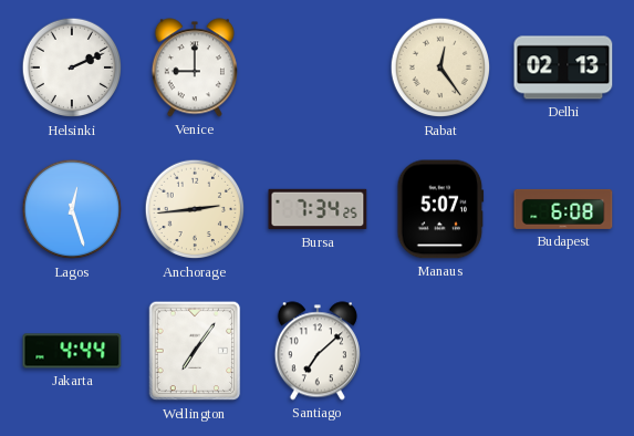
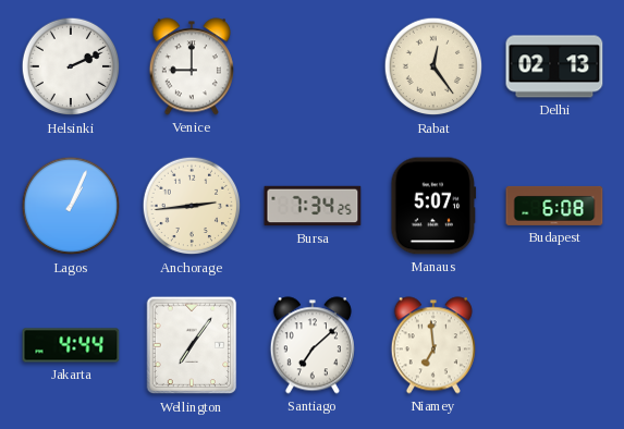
Lagos: 12:27 -> 1:04
Niamey: none -> 6:59
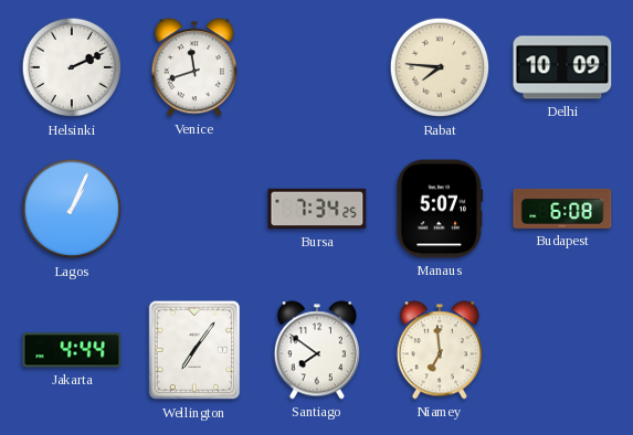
Venice: 9:00 -> 11:42
Rabat: 12:24 -> 7:46
Delhi: 02:13 -> 10:09
Anchorage: 2:44 -> none
Santiago: 7:08 -> 7:51
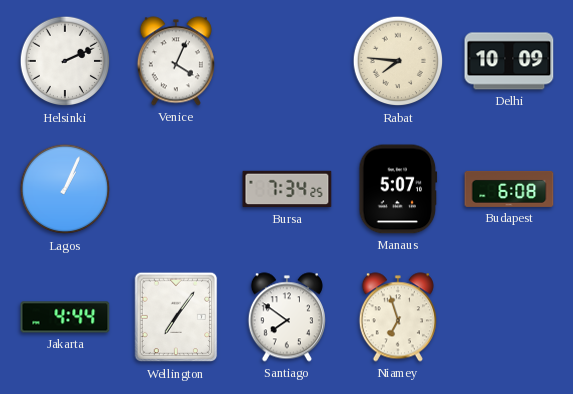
Venice: 11:42 -> 4:04
Niamey: 6:59 -> 6:57
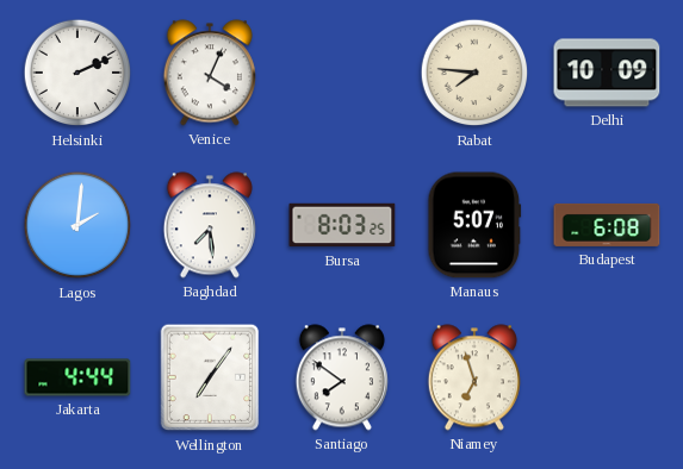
Lagos: 1:04 -> 2:01
Baghdad: none -> 7:29
Bursa: 7:34 -> 8:03
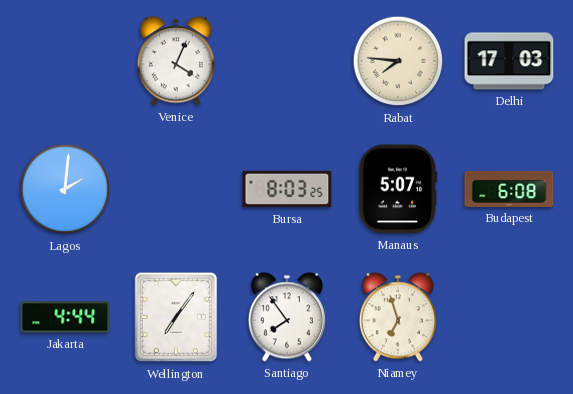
Helsinki: 2:11 -> none
Delhi: 10:09 -> 17:03
Baghdad: 7:29 -> none
Santiago: 7:51 -> 7:54
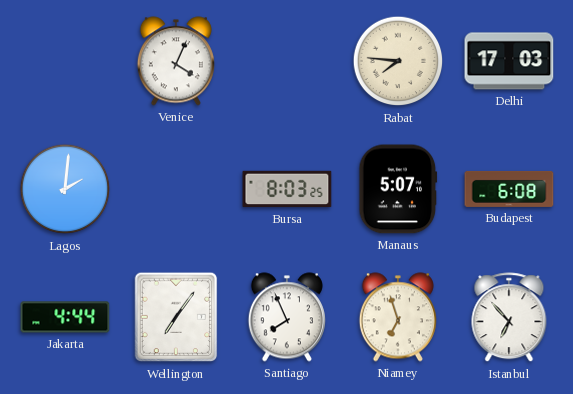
Santiago: 7:54 -> 7:56
Istanbul: none -> 6:53
